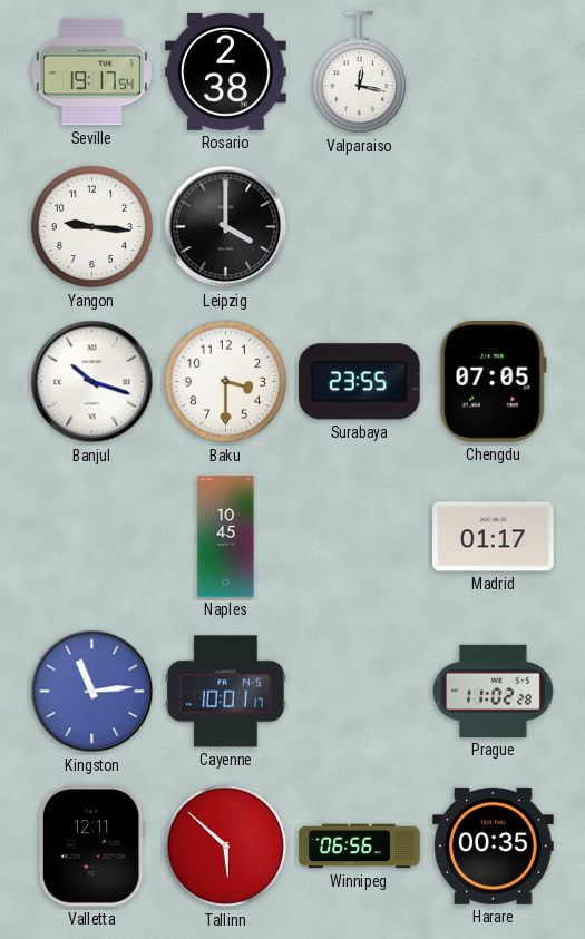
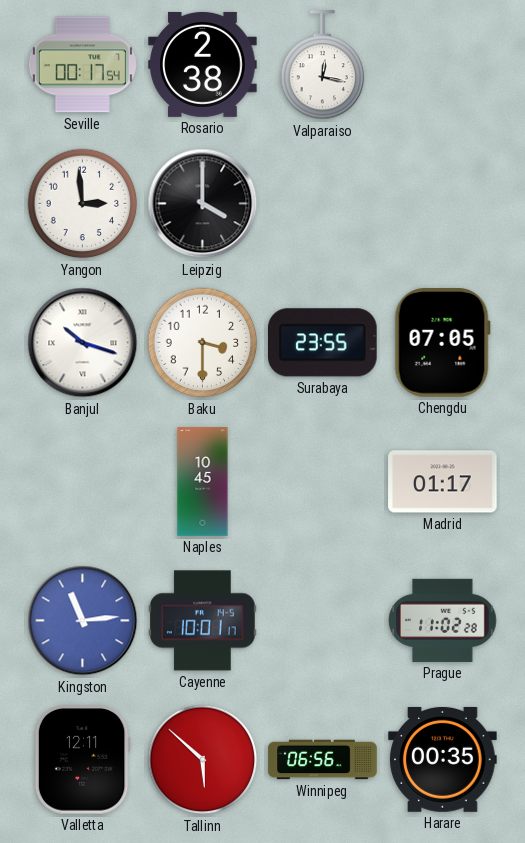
Seville: 19:17 -> 00:17
Yangon: 9:16 -> 2:59
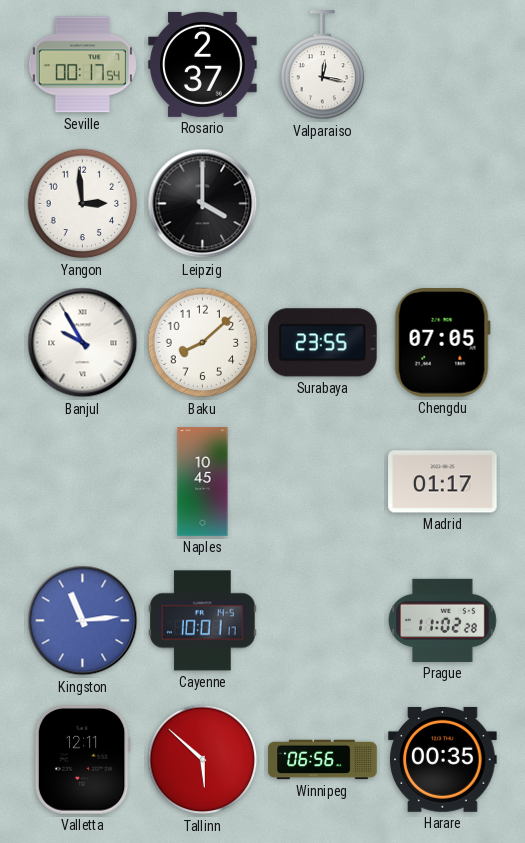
Rosario: 2:38 -> 2:37
Banjul: 10:18 -> 9:55
Baku: 3:30 -> 8:08
